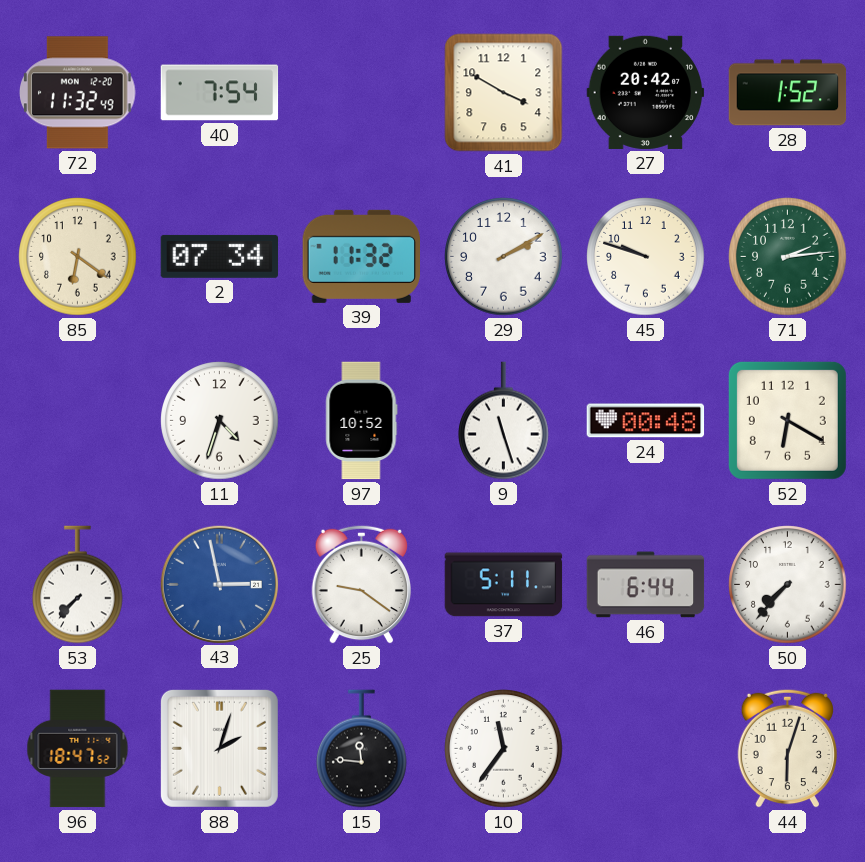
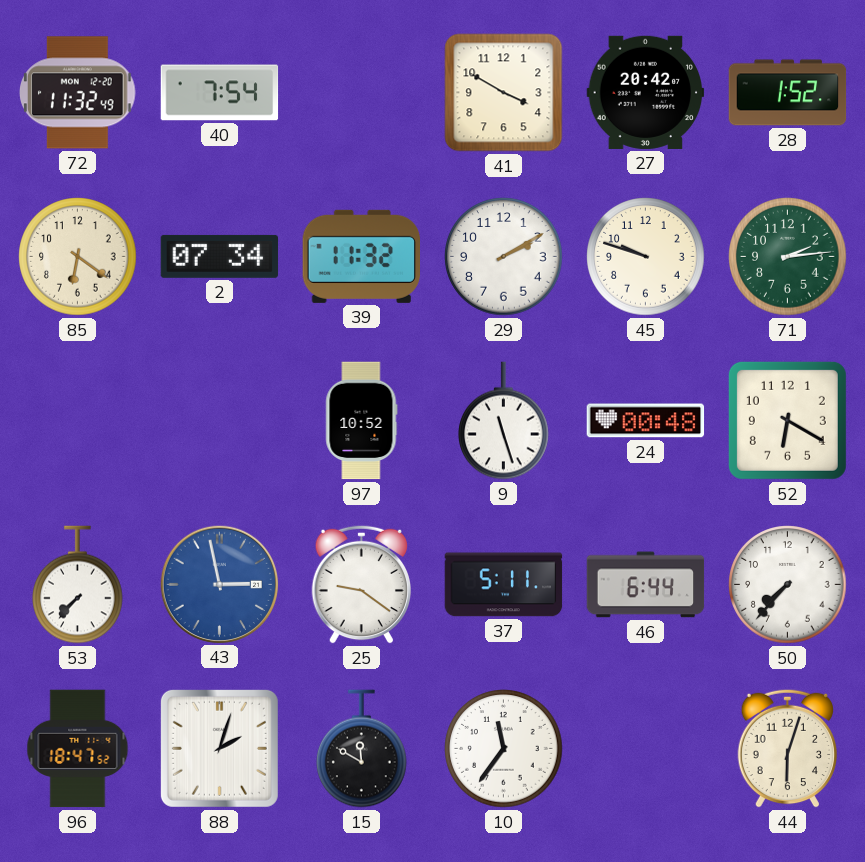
11: 4:33 -> none
15: 11:46 -> 11:50
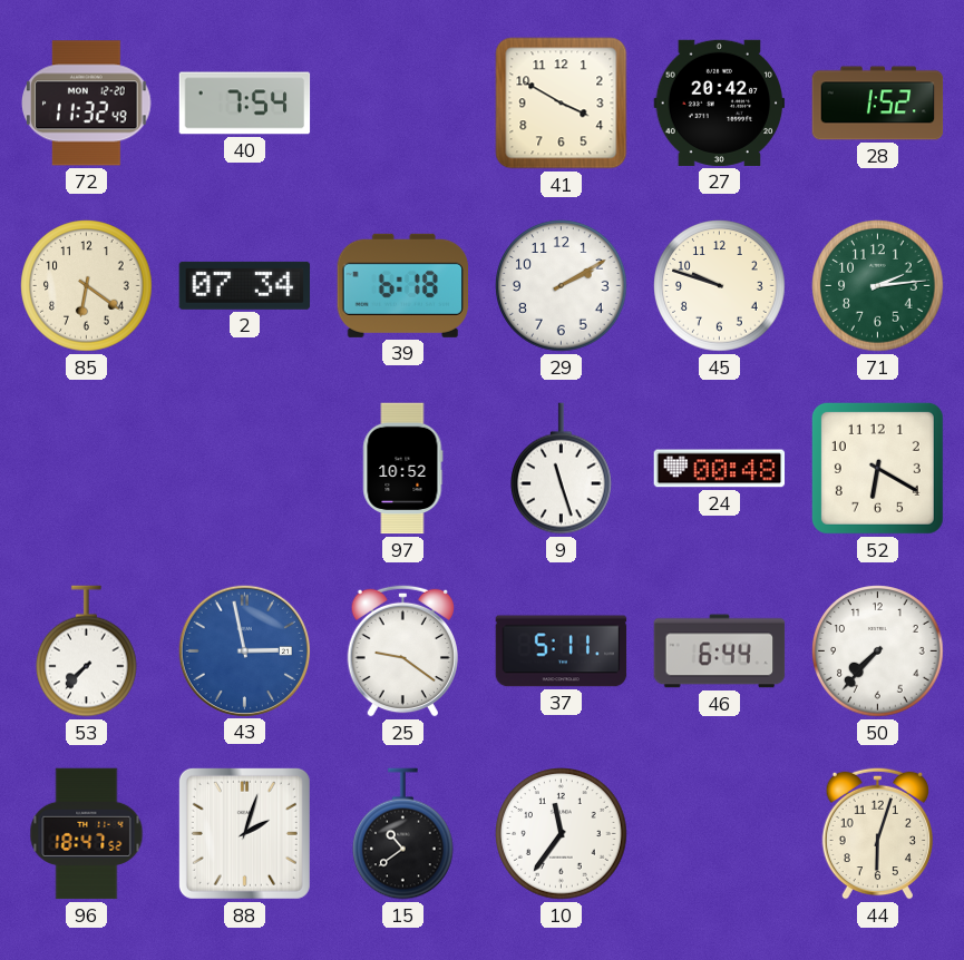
39: 11:32 -> 6:18
15: 11:50 -> 10:39
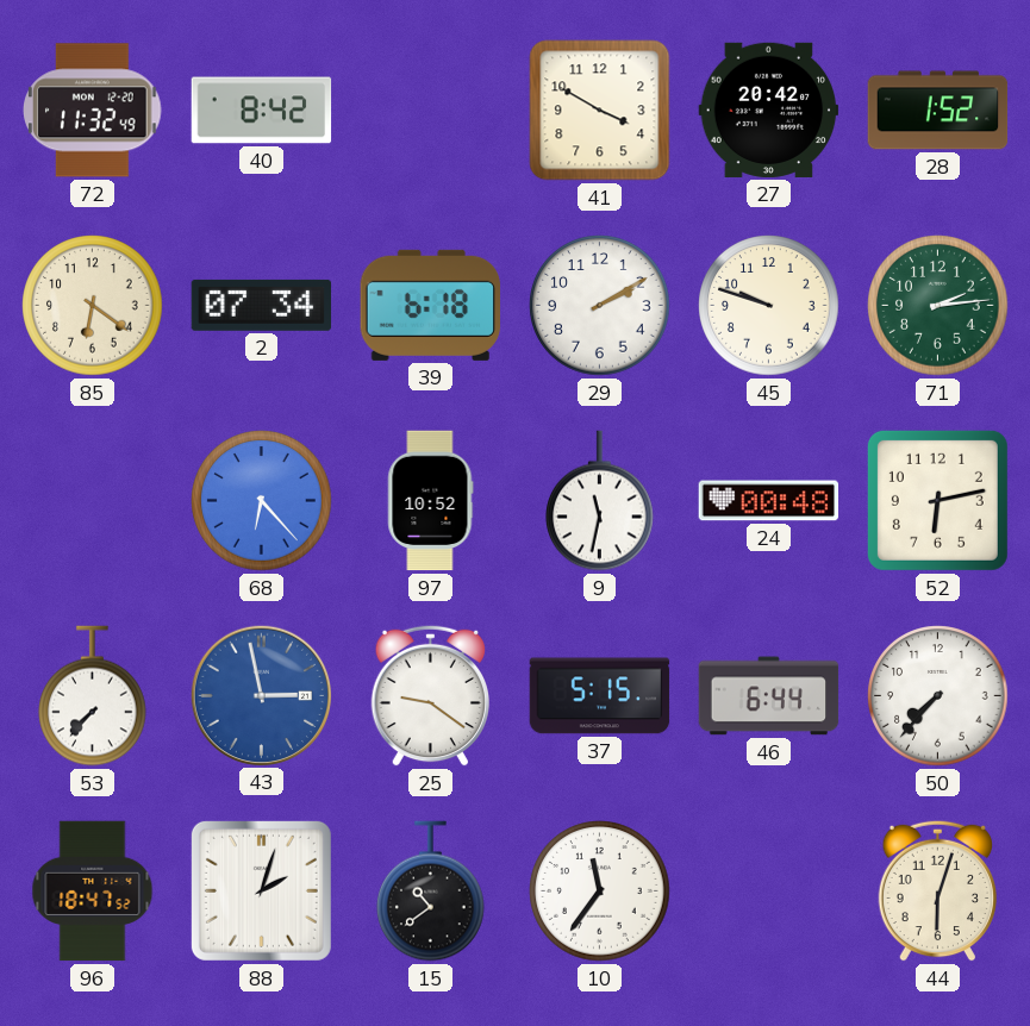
40: 7:54 -> 8:42
68: none -> 6:23
9: 11:27 -> 11:32
52: 6:20 -> 6:13
37: 5:11 -> 5:15
